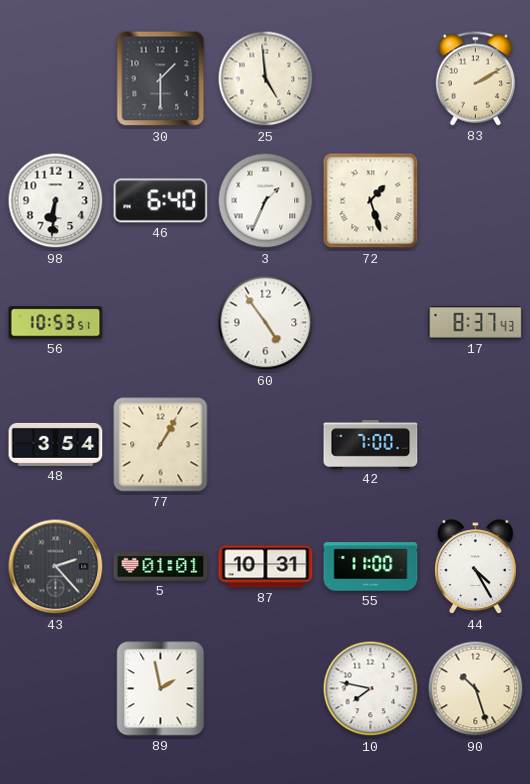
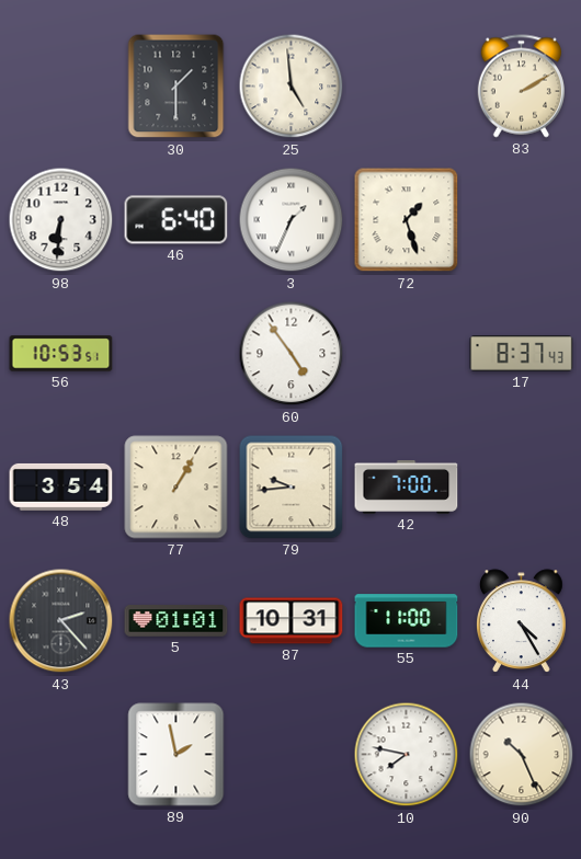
79: none -> 9:44
90: 10:27 -> 10:26
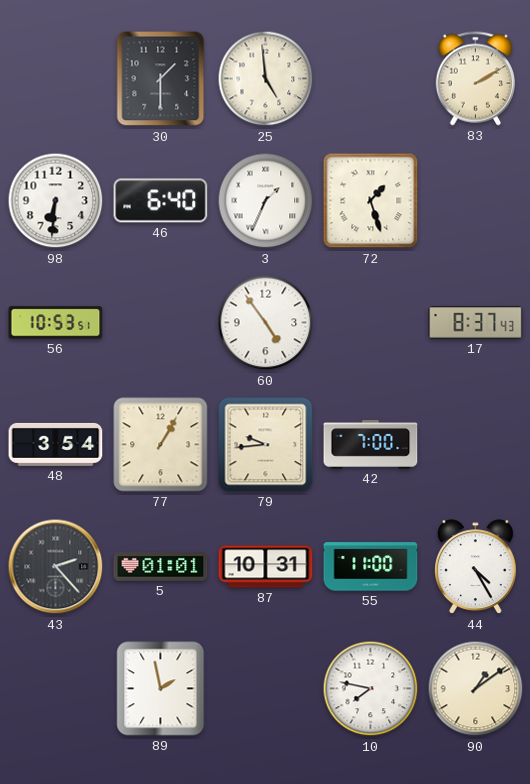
90: 10:26 -> 1:09
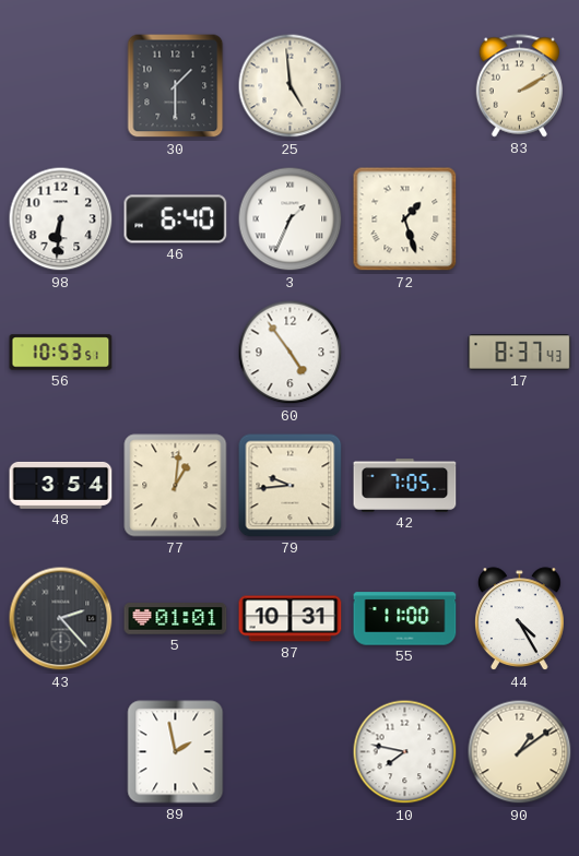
77: 1:05 -> 1:01
42: 7:00 -> 7:05
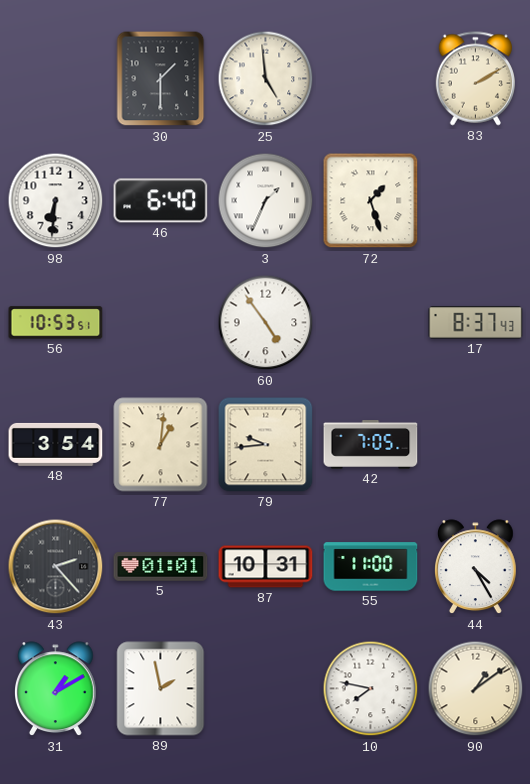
31: none -> 1:10
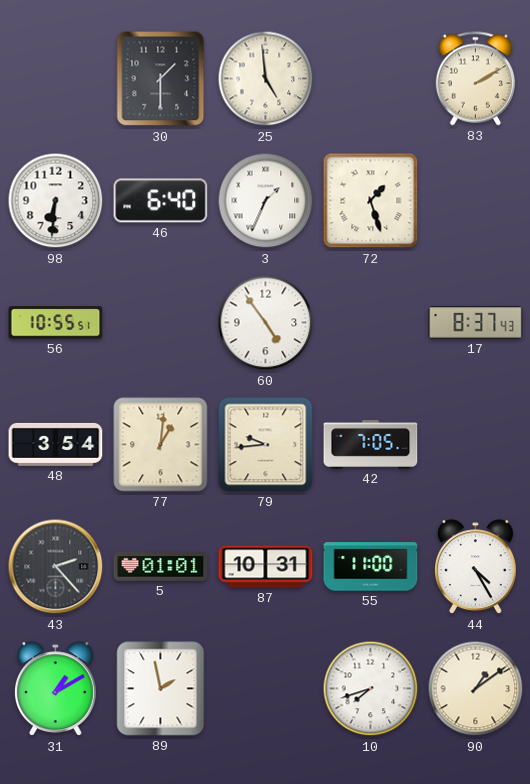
56: 10:53 -> 10:55
10: 7:47 -> 7:42
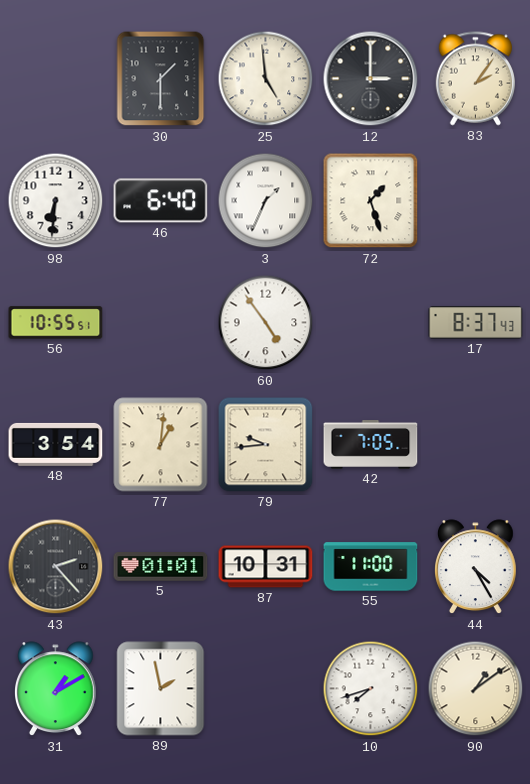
12: none -> 3:00
83: 2:10 -> 2:06
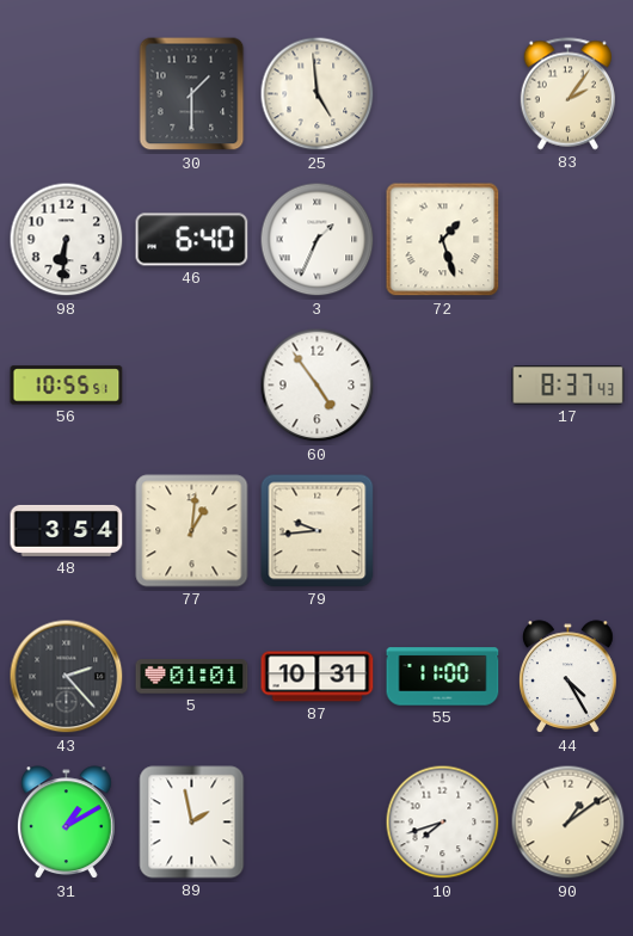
12: 3:00 -> none
42: 7:05 -> none
